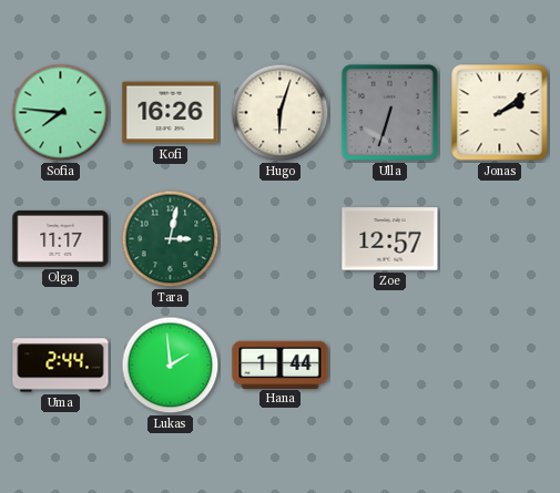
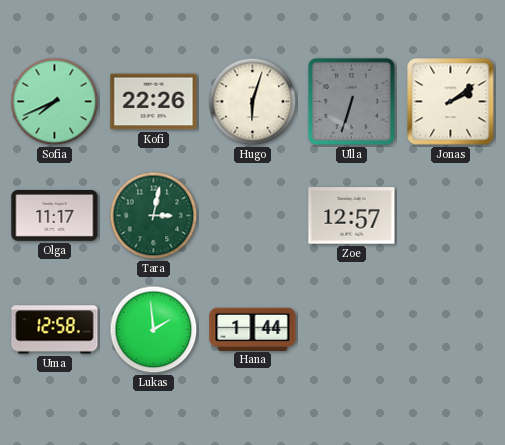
Sofia: 7:46 -> 7:41
Kofi: 16:26 -> 22:26
Uma: 2:44 -> 12:58
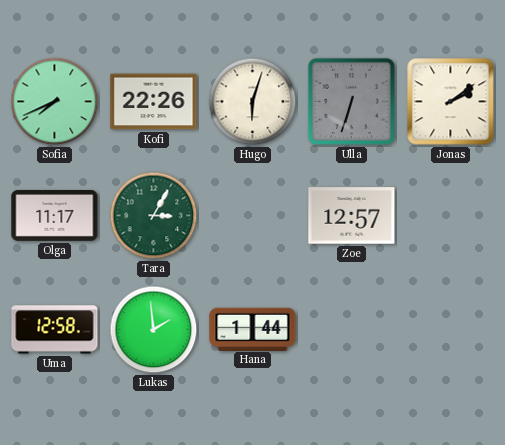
Tara: 3:02 -> 3:05
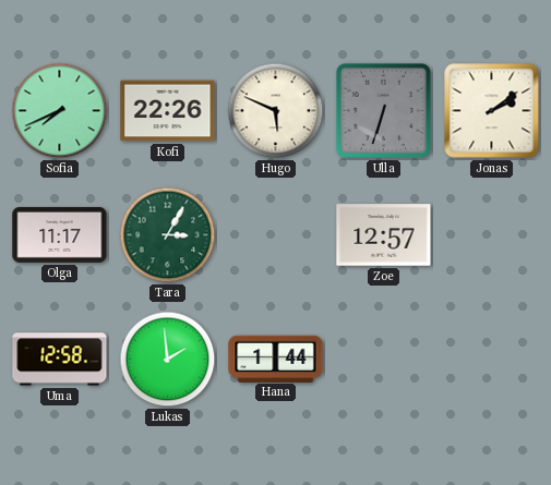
Hugo: 6:03 -> 5:49
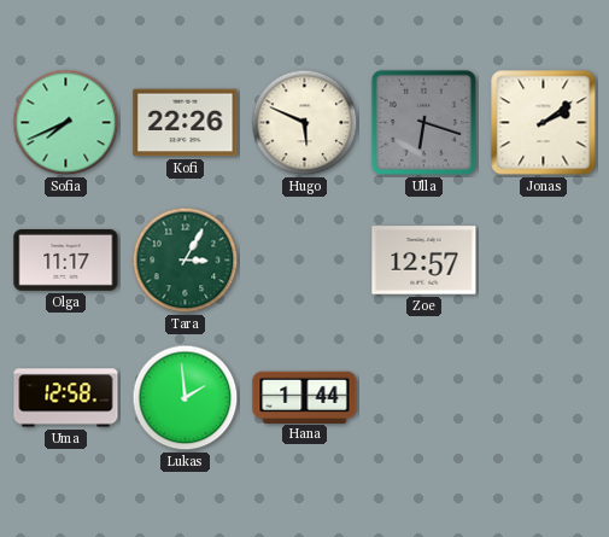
Ulla: 6:33 -> 6:18
